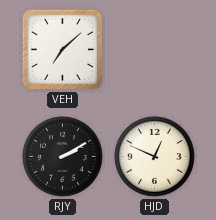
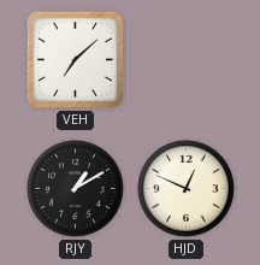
RJY: 2:10 -> 1:10
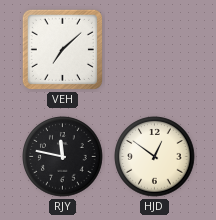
RJY: 1:10 -> 11:47
HJD: 12:49 -> 12:51
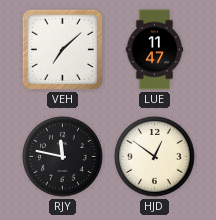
LUE: none -> 11:47
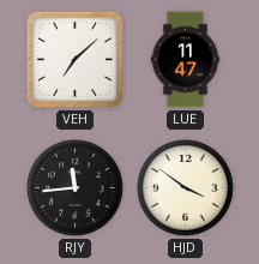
RJY: 11:47 -> 11:44
HJD: 12:51 -> 3:51
